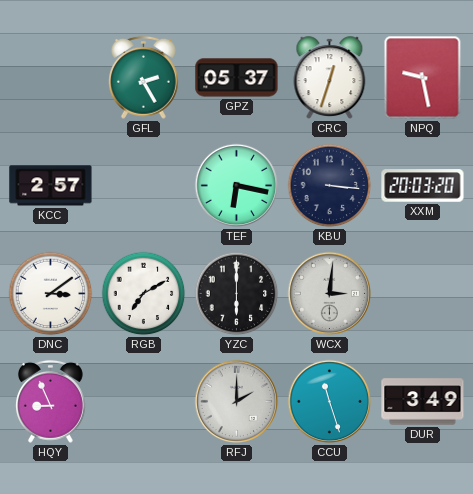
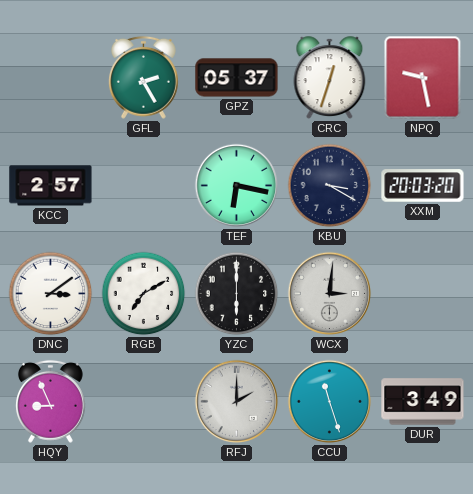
KBU: 3:16 -> 3:20
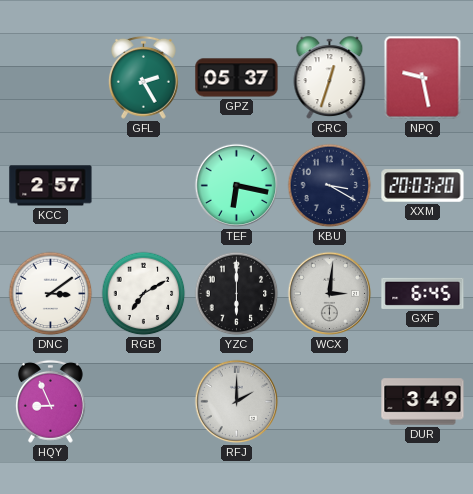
GXF: none -> 6:45
CCU: 11:27 -> none
